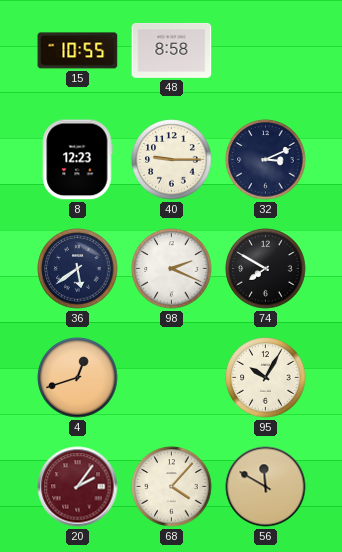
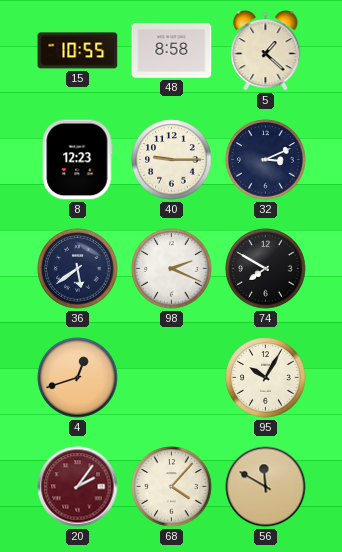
5: none -> 1:22
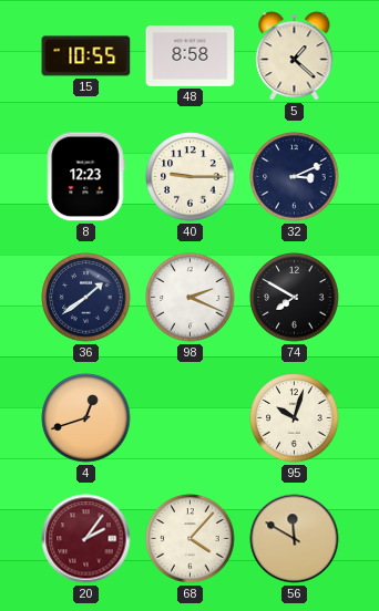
36: 5:39 -> 1:39
95: 10:05 -> 10:03
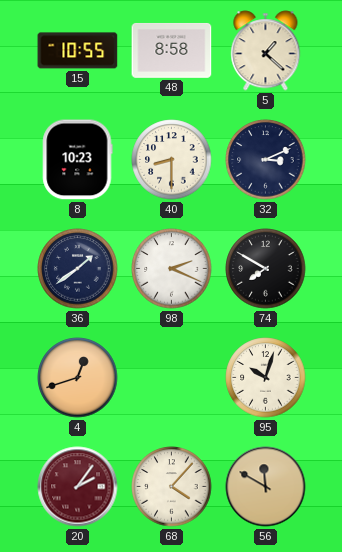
8: 12:23 -> 10:23
40: 9:15 -> 8:30
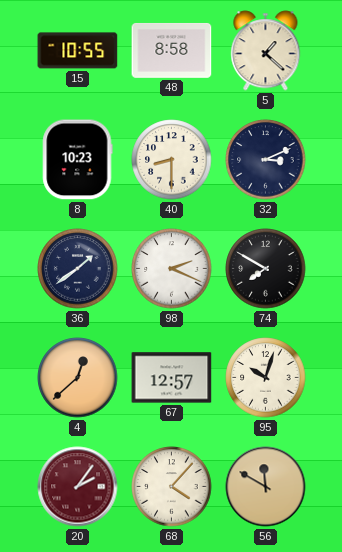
4: 12:42 -> 12:38
67: none -> 12:57
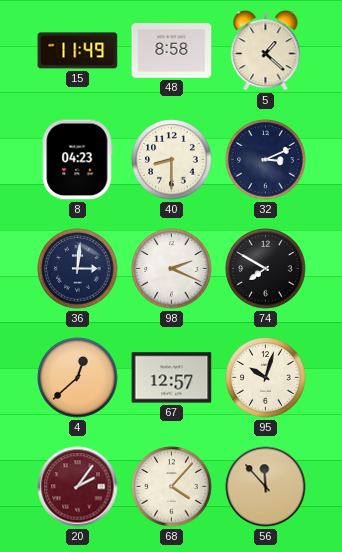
15: 10:55 -> 11:49
8: 10:23 -> 04:23
36: 1:39 -> 3:01
56: 11:50 -> 11:53
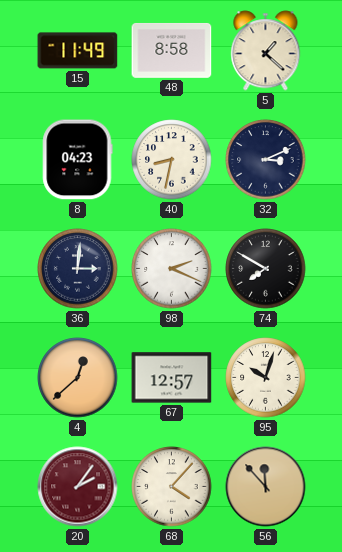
40: 8:30 -> 8:32
